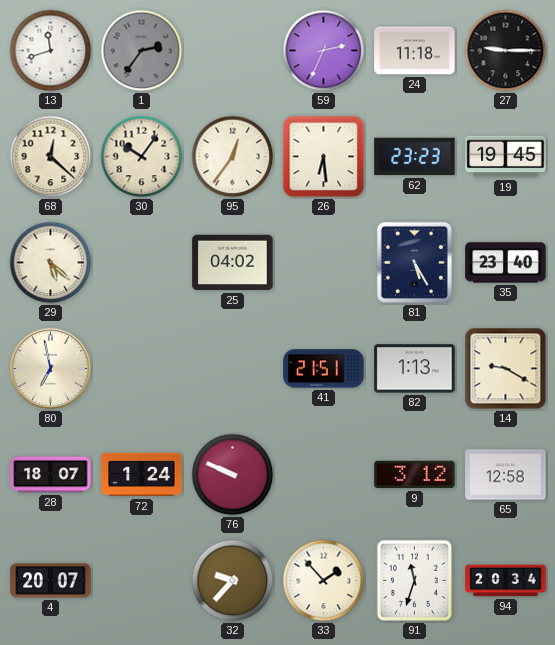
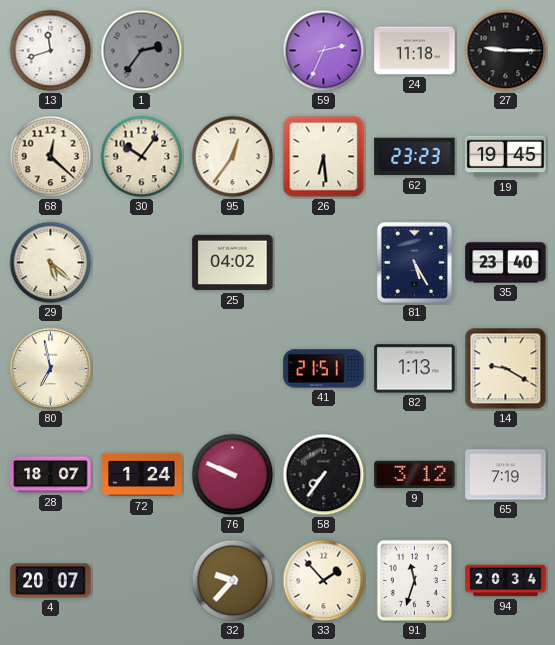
58: none -> 7:36
65: 12:58 -> 7:19
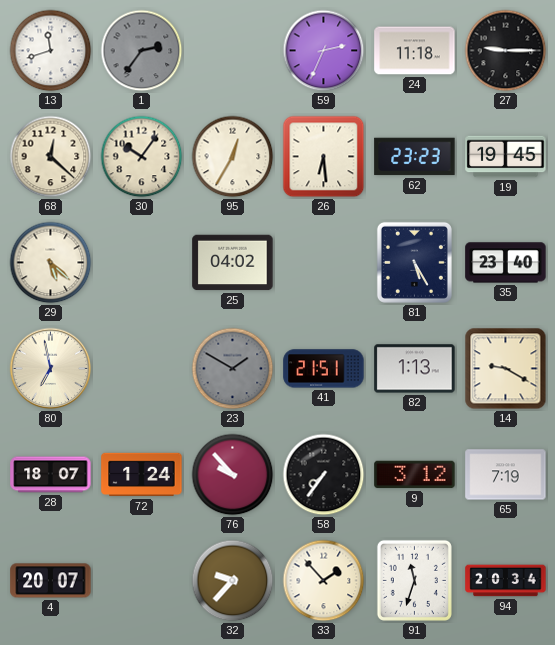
95: 12:36 -> 12:35
23: none -> 1:50
76: 9:49 -> 9:53
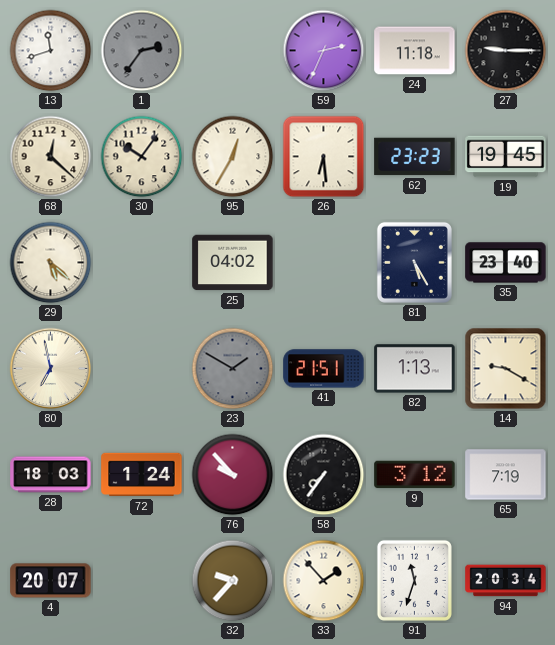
28: 18:07 -> 18:03
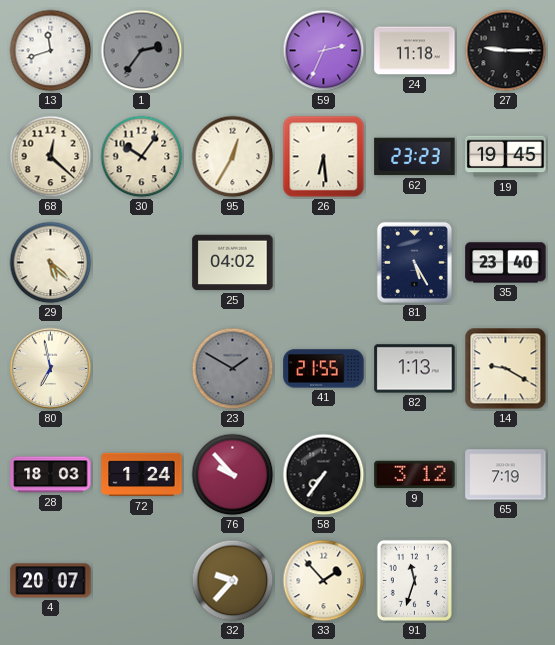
41: 21:51 -> 21:55
94: 20:34 -> none
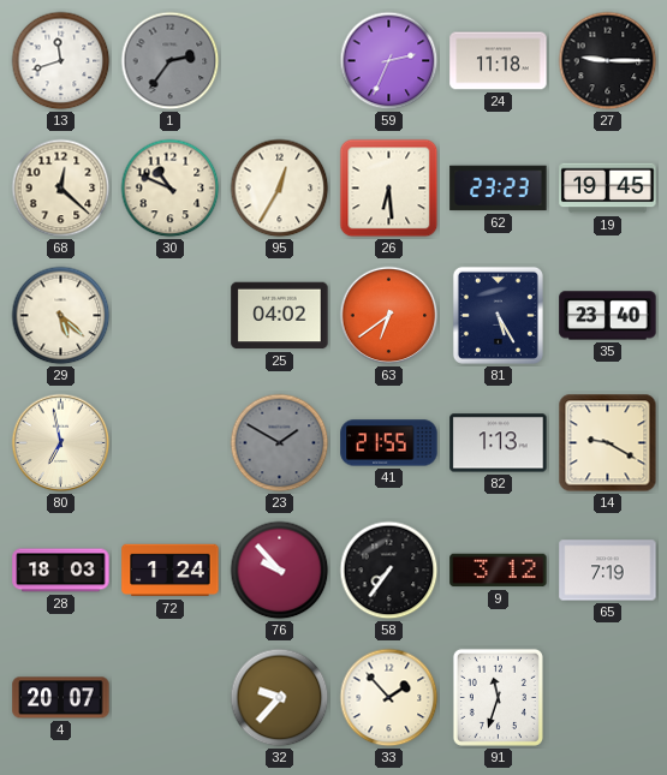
30: 10:06 -> 10:49
63: none -> 6:39
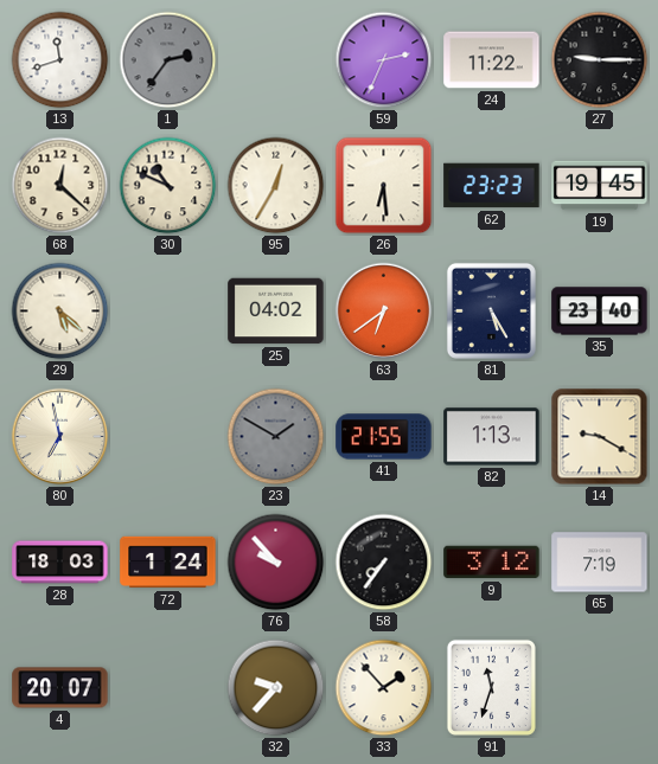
24: 11:18 -> 11:22
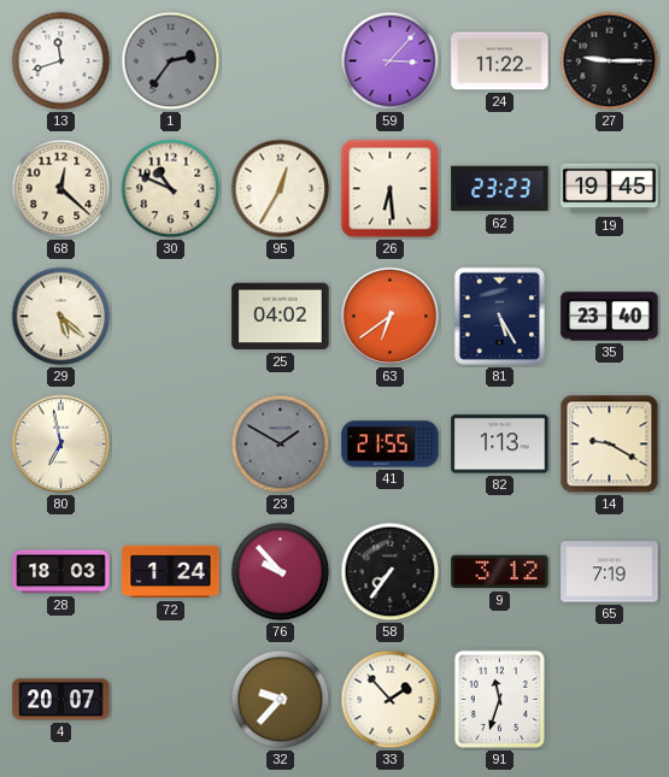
59: 2:34 -> 3:07
